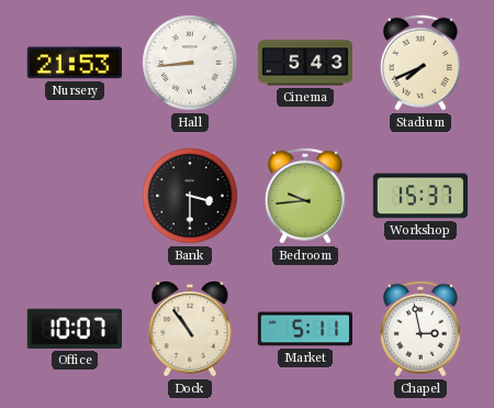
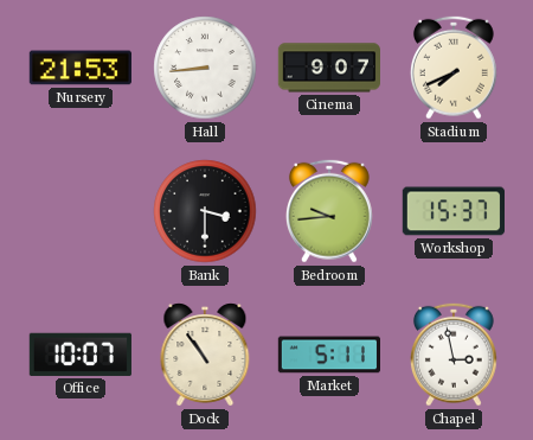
Cinema: 5:43 -> 9:07
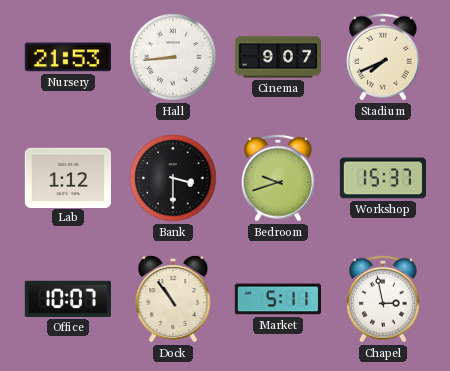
Lab: none -> 1:12
Bedroom: 9:44 -> 9:42
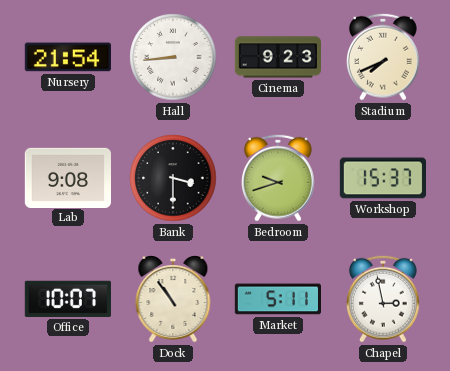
Nursery: 21:53 -> 21:54
Cinema: 9:07 -> 9:23
Lab: 1:12 -> 9:08
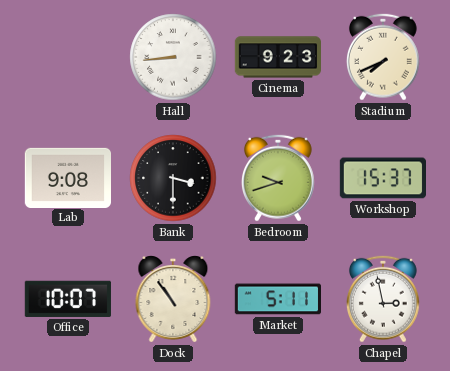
Nursery: 21:54 -> none
